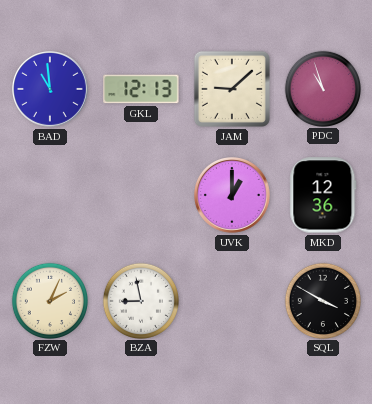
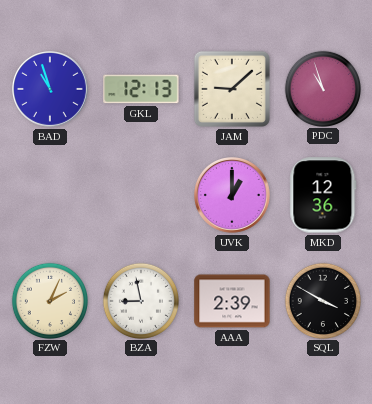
BAD: 10:59 -> 10:57
AAA: none -> 2:39
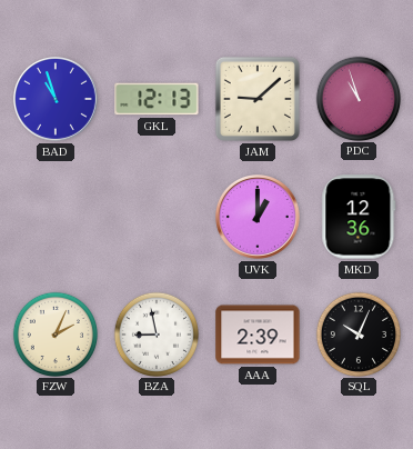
SQL: 3:50 -> 10:04
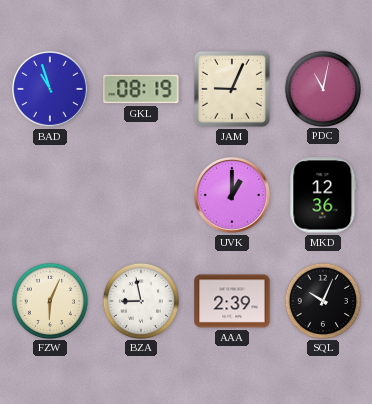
GKL: 12:13 -> 08:19
JAM: 9:08 -> 9:04
PDC: 10:57 -> 11:02
FZW: 2:04 -> 6:04
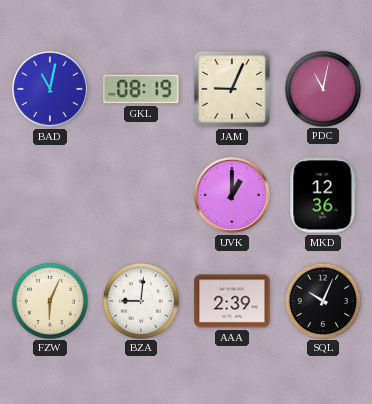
BAD: 10:57 -> 11:02
BZA: 8:58 -> 9:01
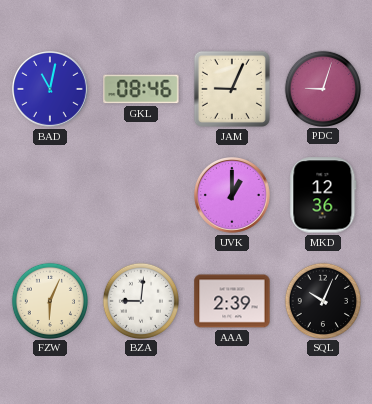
GKL: 08:19 -> 08:46
PDC: 11:02 -> 9:03
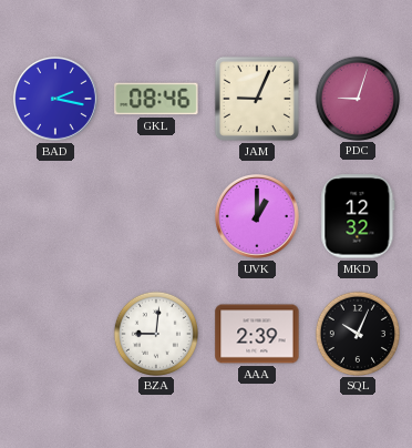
BAD: 11:02 -> 2:17
MKD: 12:36 -> 12:32
FZW: 6:04 -> none
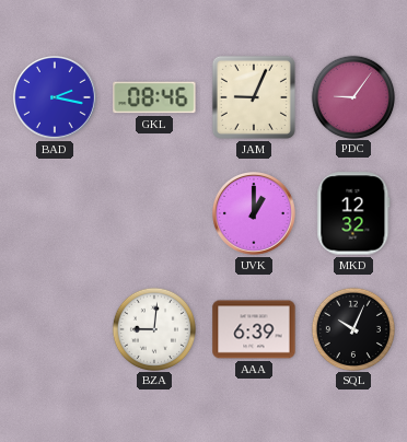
PDC: 9:03 -> 9:06
AAA: 2:39 -> 6:39
